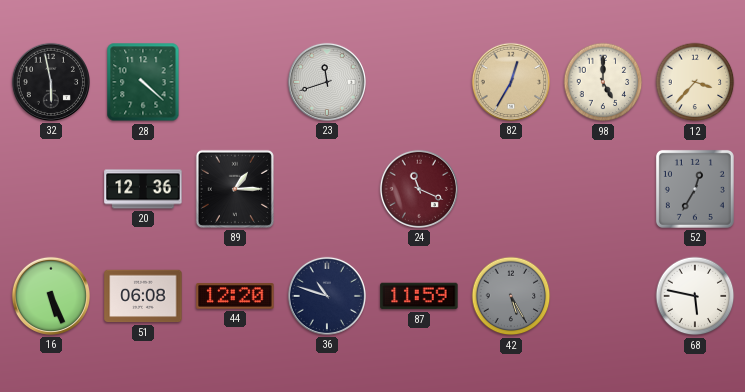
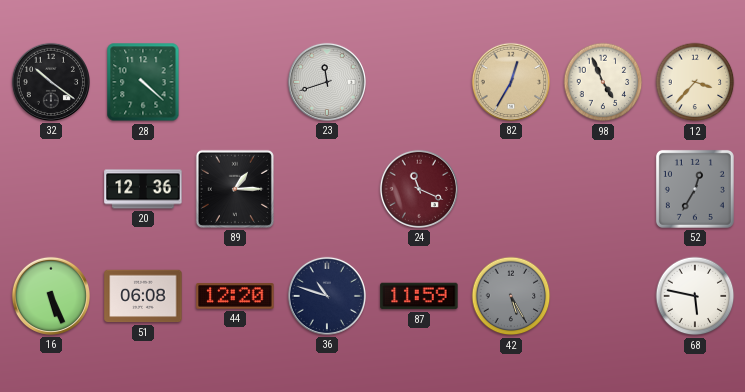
32: 5:58 -> 10:21
98: 5:00 -> 4:56
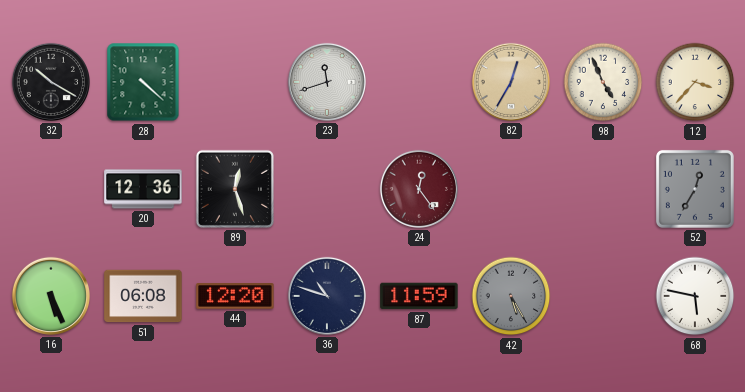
32: 10:21 -> 10:20
89: 1:15 -> 12:27
24: 11:19 -> 12:24
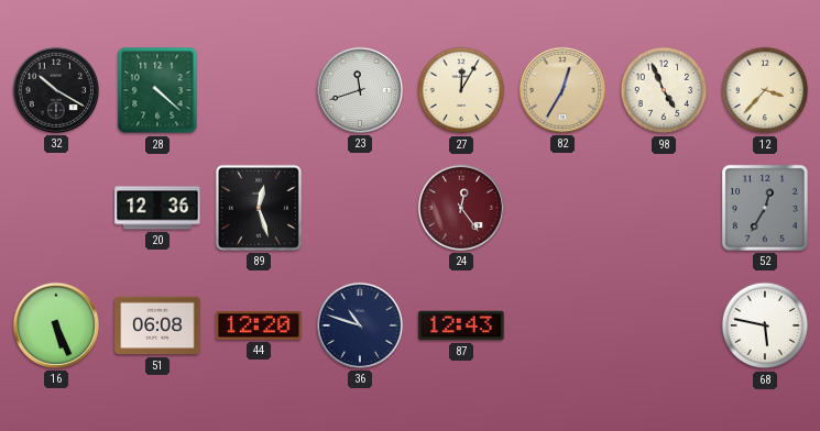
27: none -> 12:05
87: 11:59 -> 12:43
42: 5:25 -> none
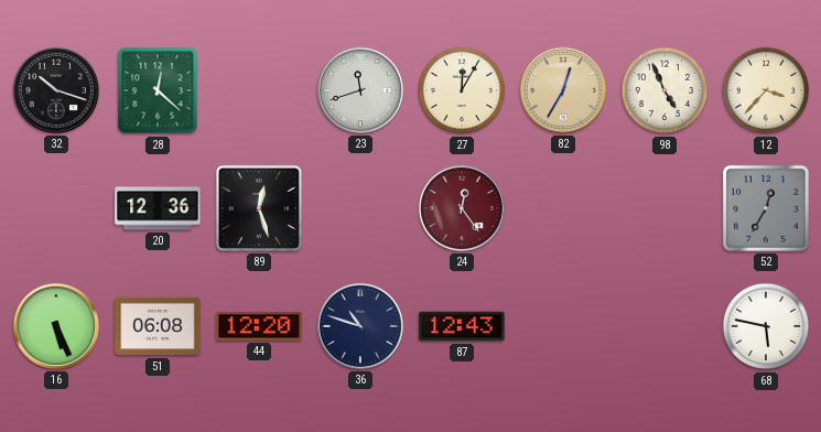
32: 10:20 -> 10:18
28: 4:22 -> 12:22
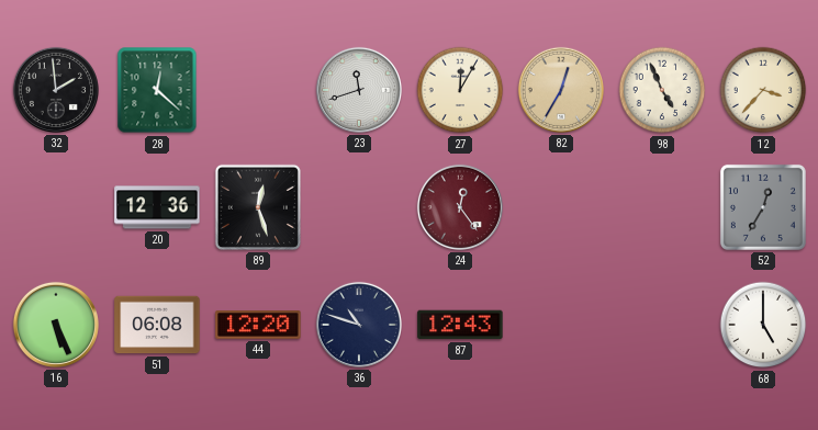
32: 10:18 -> 1:59
68: 5:47 -> 5:00
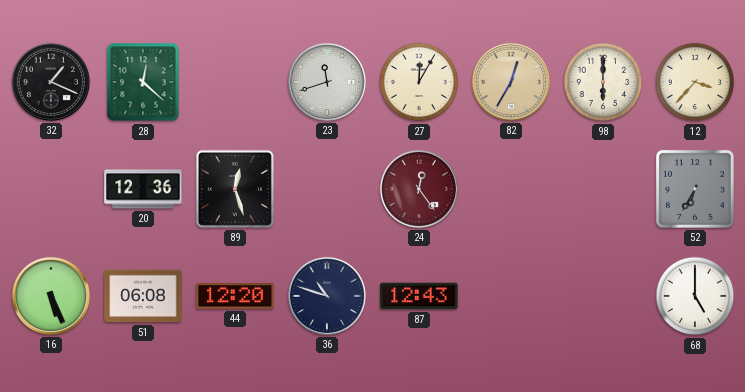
32: 1:59 -> 1:19
98: 4:56 -> 6:00
52: 12:35 -> 6:35
